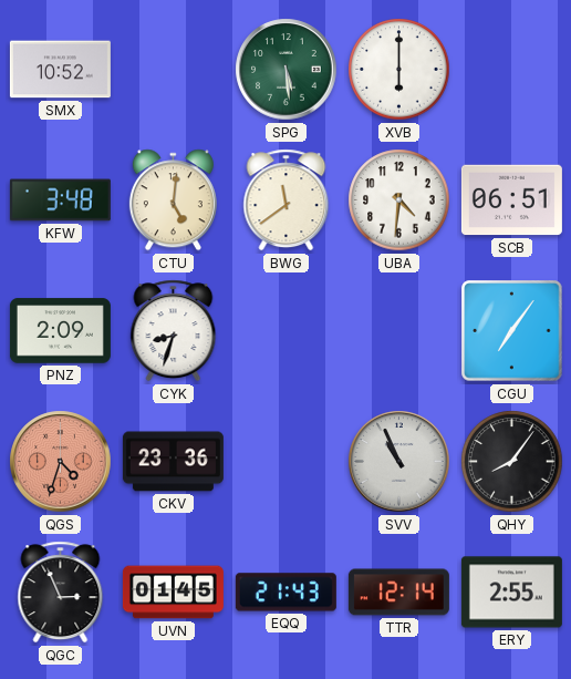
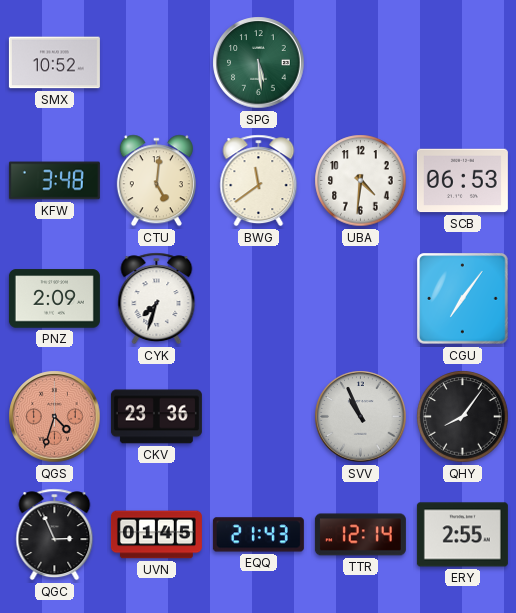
XVB: 6:00 -> none
SCB: 06:51 -> 06:53
CYK: 8:33 -> 7:33
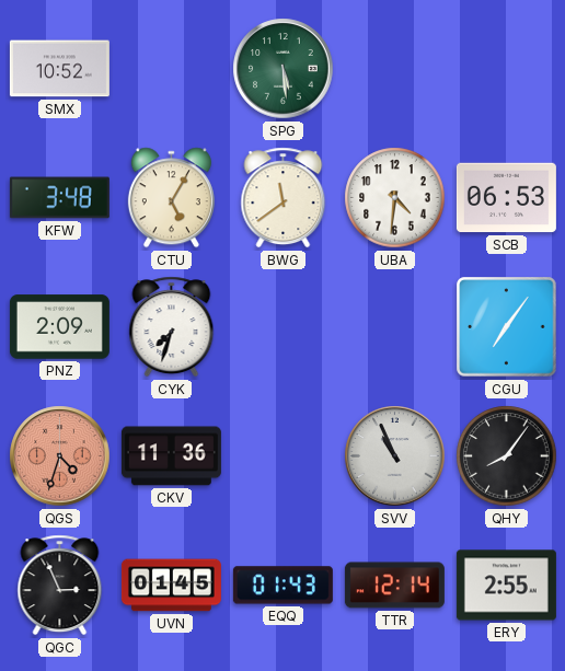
CTU: 5:01 -> 5:05
CKV: 23:36 -> 11:36
EQQ: 21:43 -> 01:43
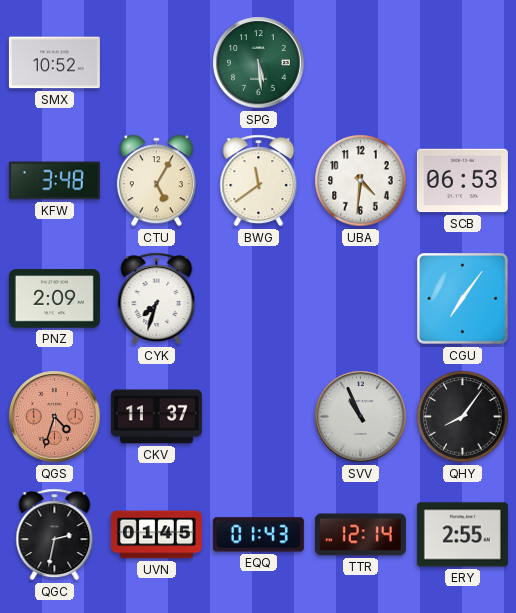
CKV: 11:36 -> 11:37
QGC: 2:56 -> 2:32
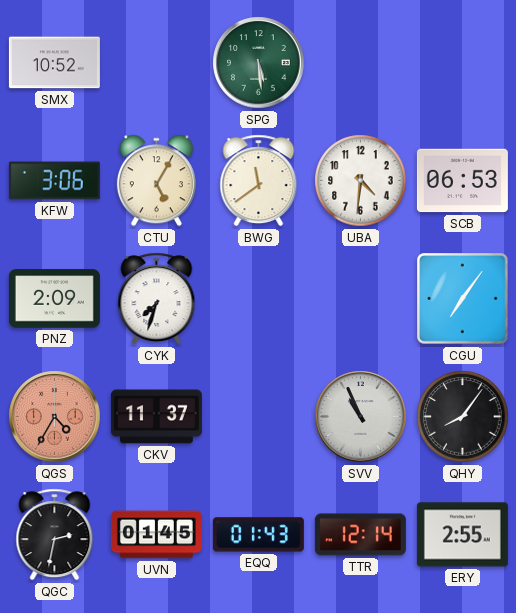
KFW: 3:48 -> 3:06
QGS: 4:33 -> 4:35
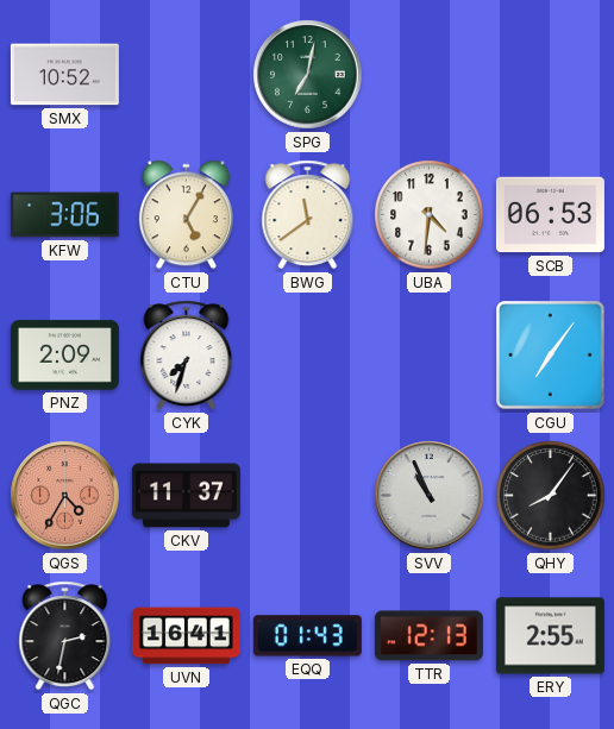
SPG: 5:29 -> 7:02
UVN: 01:45 -> 16:41
TTR: 12:14 -> 12:13
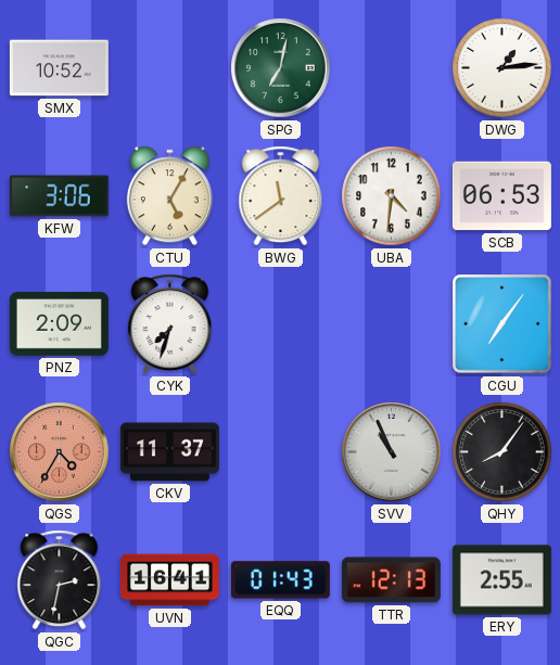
DWG: none -> 1:14
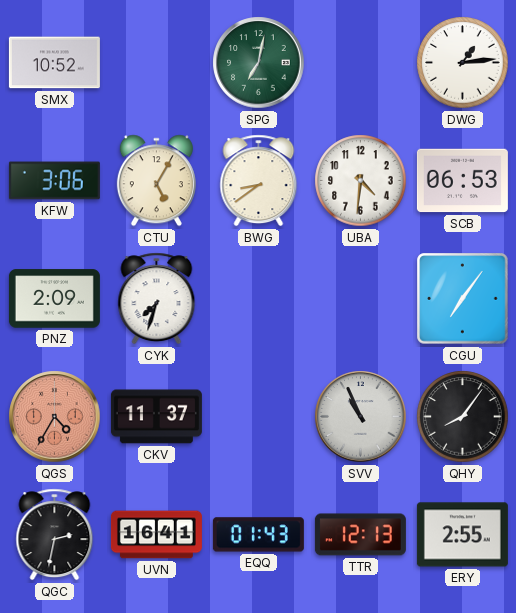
BWG: 11:39 -> 8:39
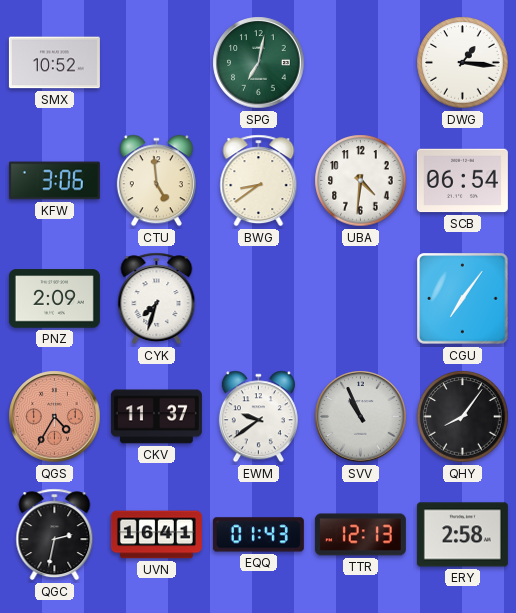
DWG: 1:14 -> 1:16
CTU: 5:05 -> 4:59
SCB: 06:53 -> 06:54
EWM: none -> 9:39
ERY: 2:55 -> 2:58
